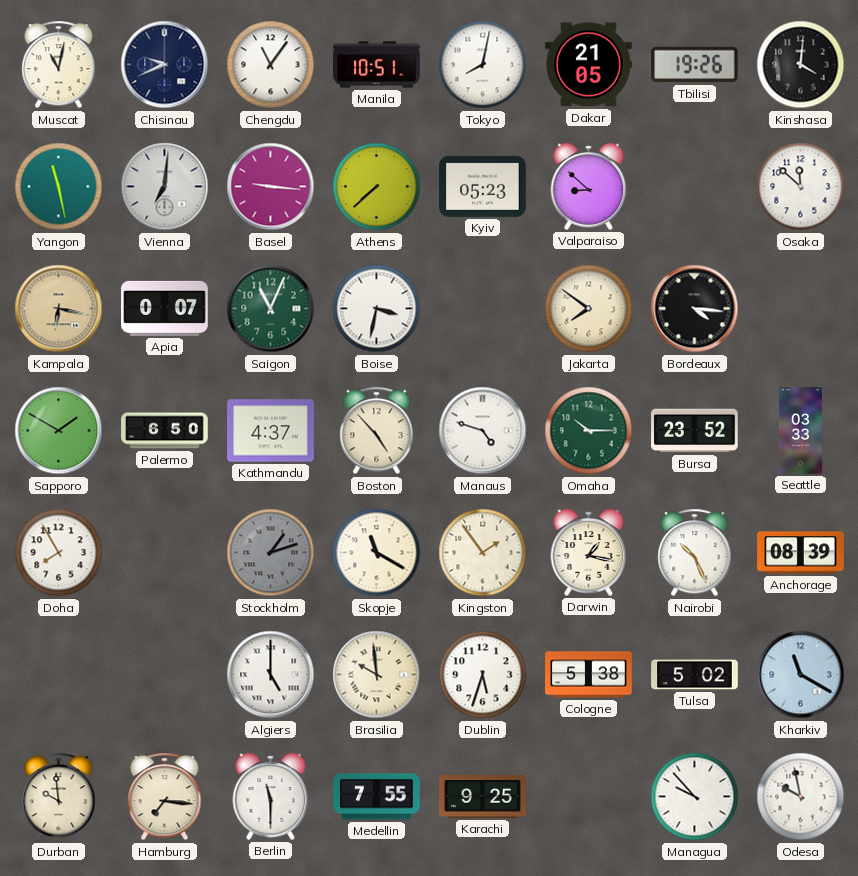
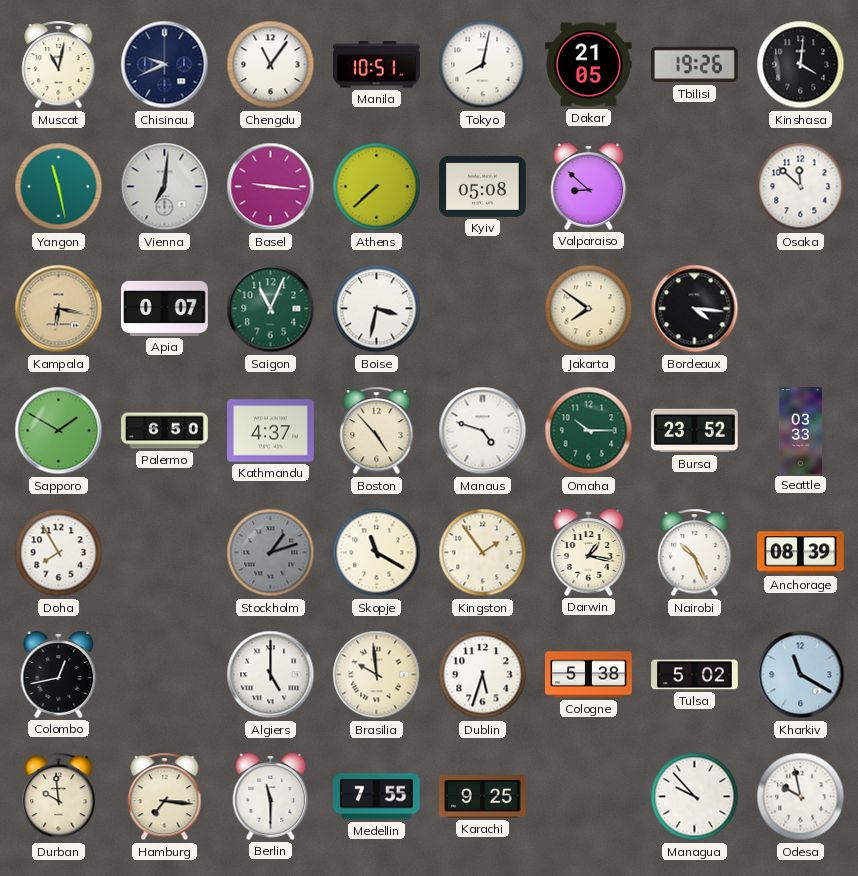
Kyiv: 05:23 -> 05:08
Colombo: none -> 12:43
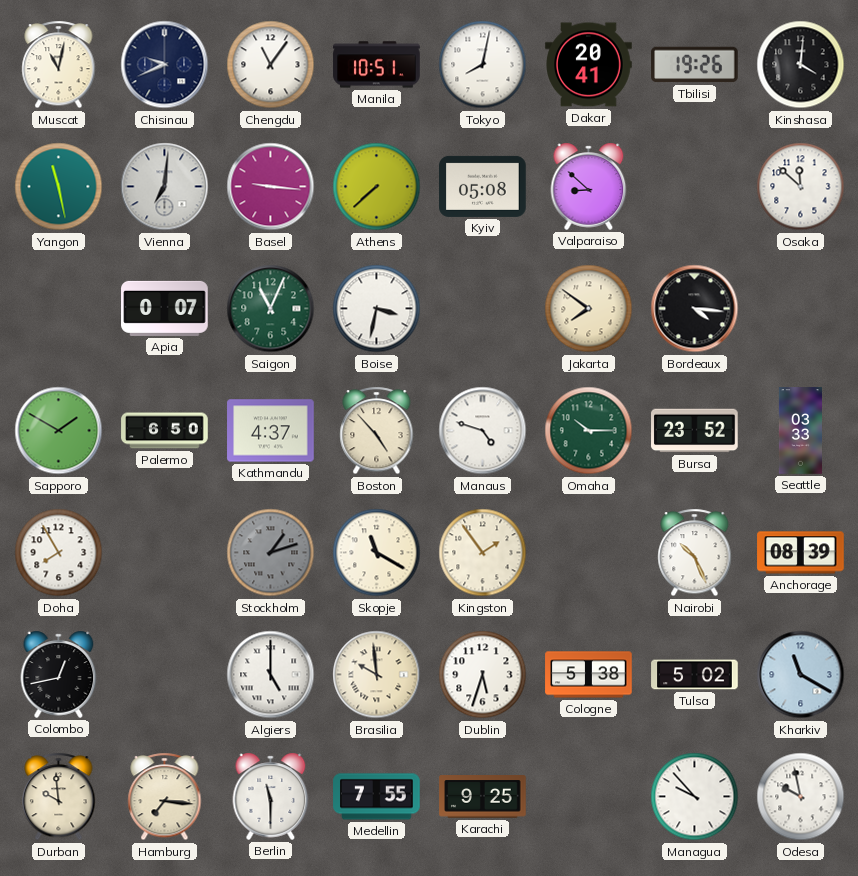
Dakar: 21:05 -> 20:41
Kampala: 6:17 -> none
Darwin: 1:17 -> none
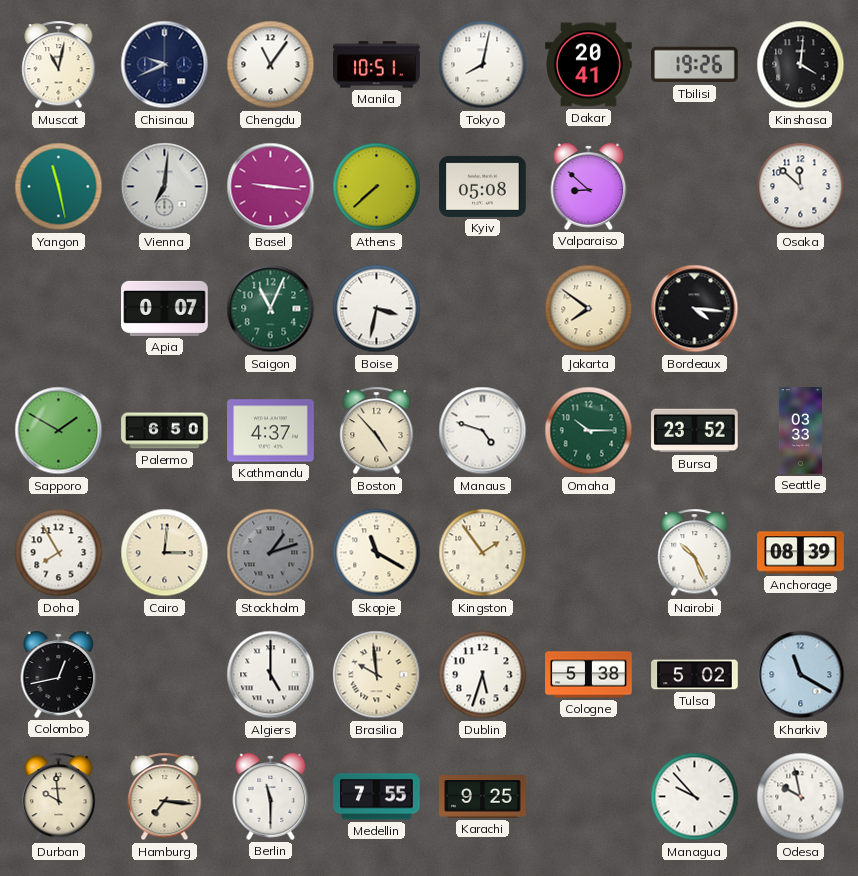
Cairo: none -> 3:01
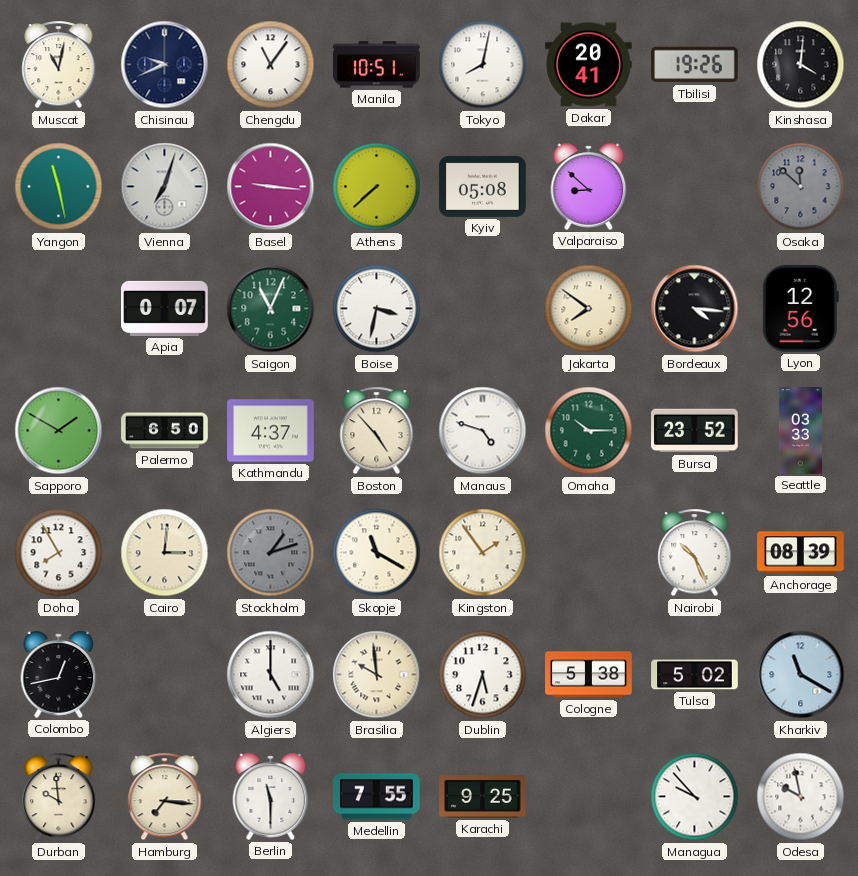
Vienna: 7:01 -> 7:03
Osaka dial: white -> grey
Lyon: none -> 12:56
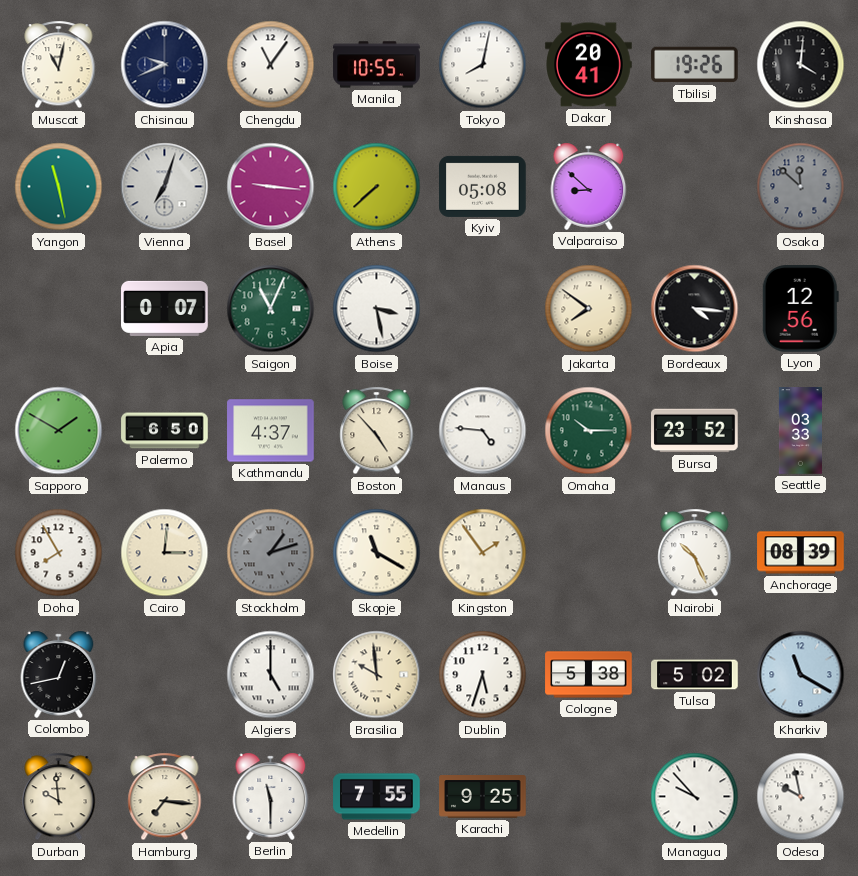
Manila: 10:51 -> 10:55
Boise: 3:32 -> 3:28
Manaus: 4:48 -> 4:46
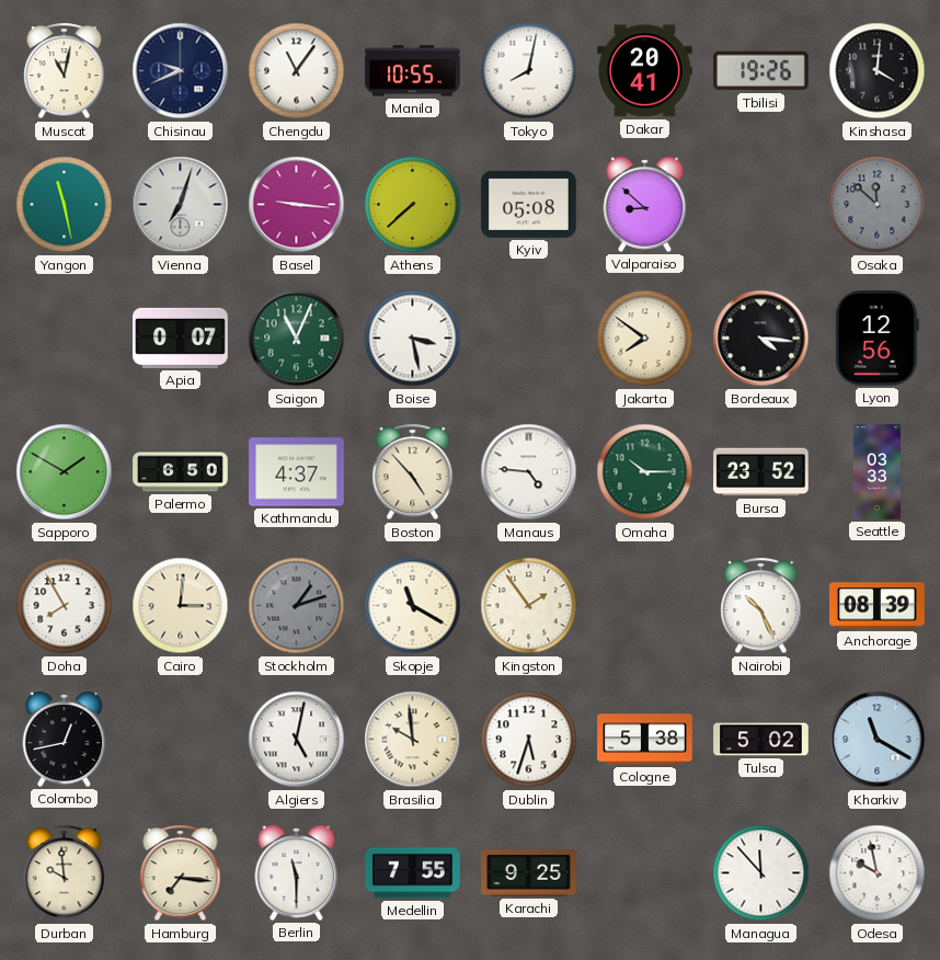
Algiers: 5:00 -> 5:02
Managua: 9:53 -> 11:53
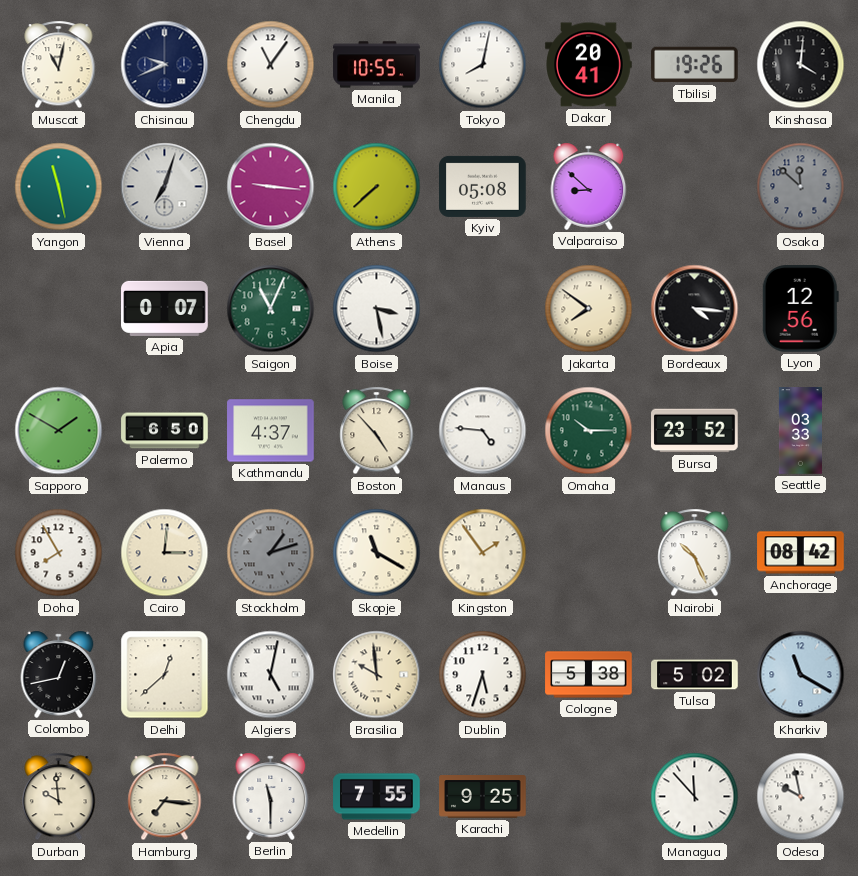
Anchorage: 08:39 -> 08:42
Delhi: none -> 12:38
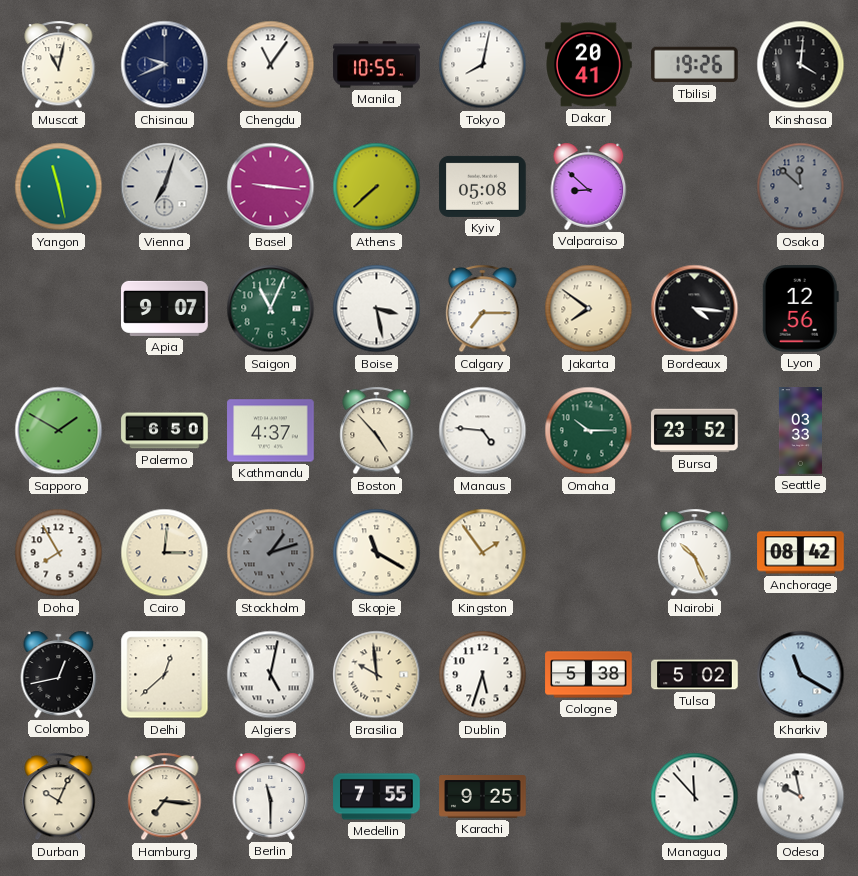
Apia: 0:07 -> 9:07
Calgary: none -> 7:15
Durban: 9:59 -> 10:04
